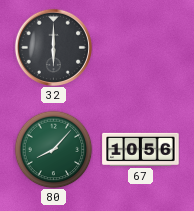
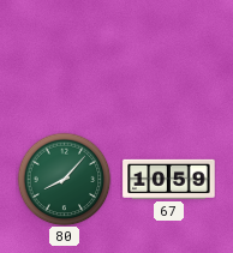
32: 6:00 -> none
67: 10:56 -> 10:59
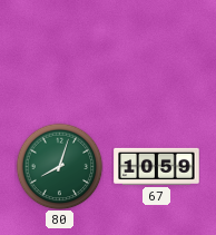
80: 8:07 -> 8:03
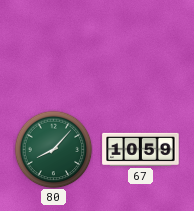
80: 8:03 -> 8:07
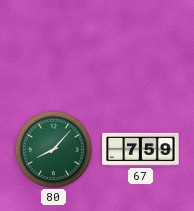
67: 10:59 -> 7:59
